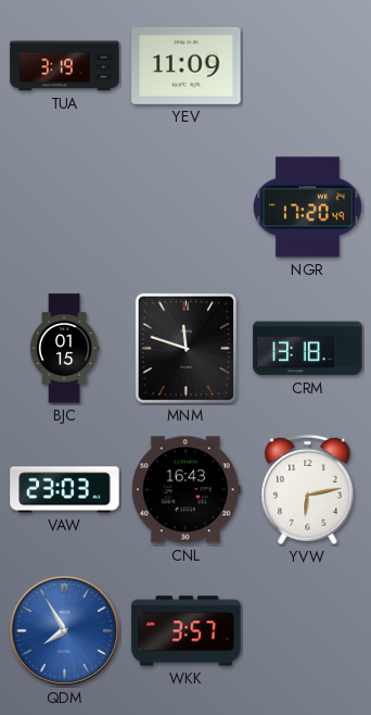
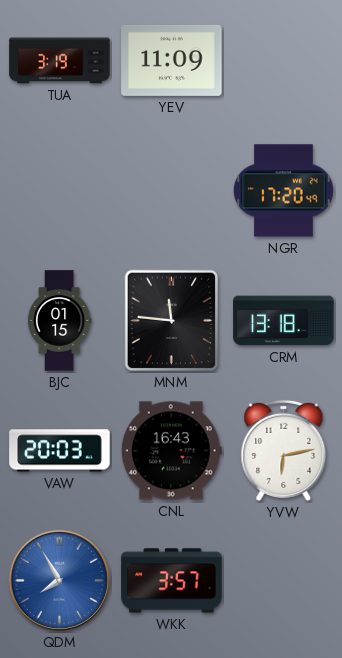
MNM: 11:48 -> 11:46
VAW: 23:03 -> 20:03
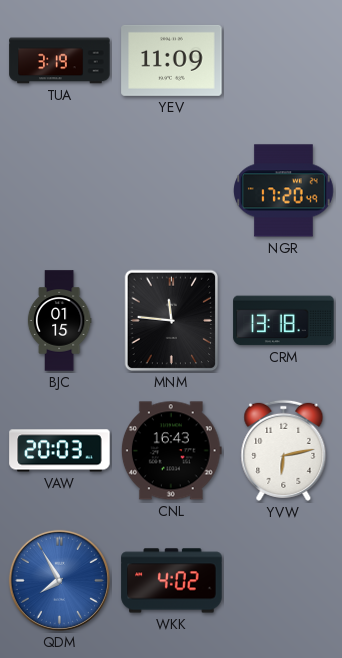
WKK: 3:57 -> 4:02
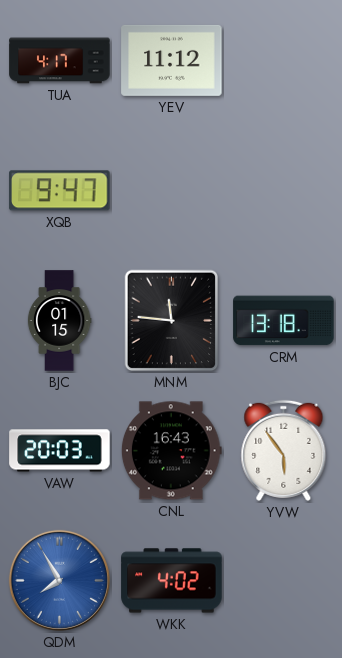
TUA: 3:19 -> 4:17
YEV: 11:09 -> 11:12
XQB: none -> 9:47
NGR: 17:20 -> none
YVW: 6:13 -> 5:54
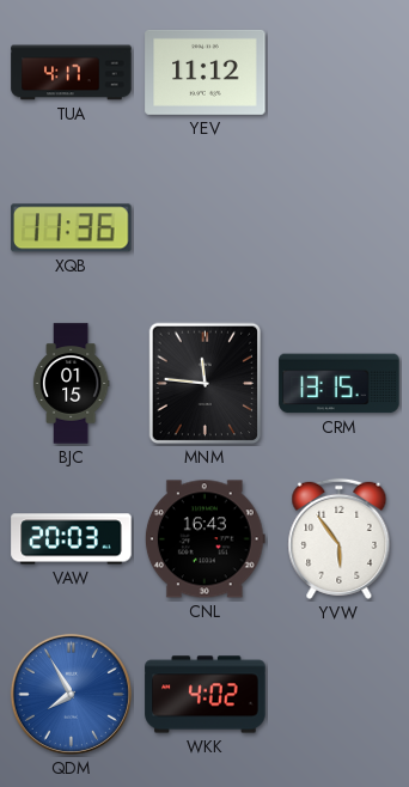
XQB: 9:47 -> 11:36
CRM: 13:18 -> 13:15
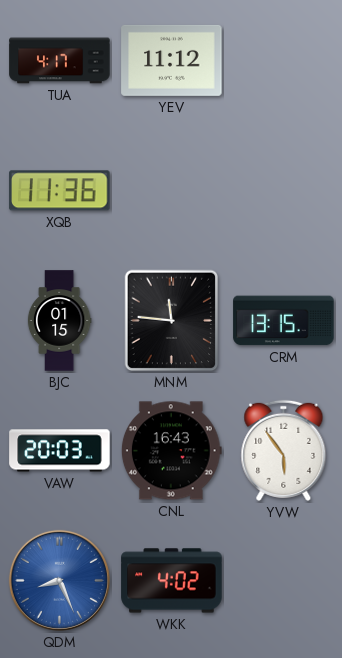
QDM: 7:55 -> 8:26
